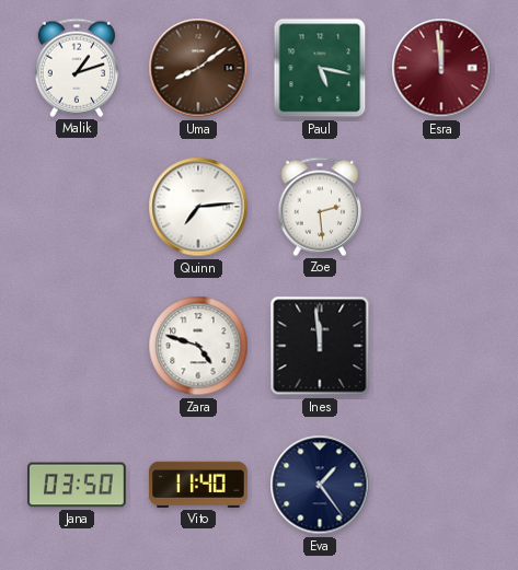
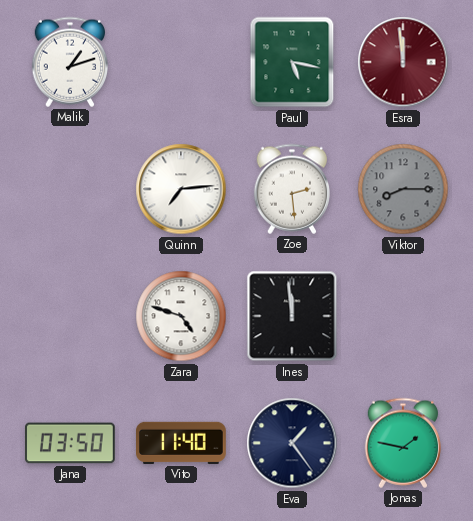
Uma: 8:09 -> none
Viktor: none -> 8:15
Jonas: none -> 1:47
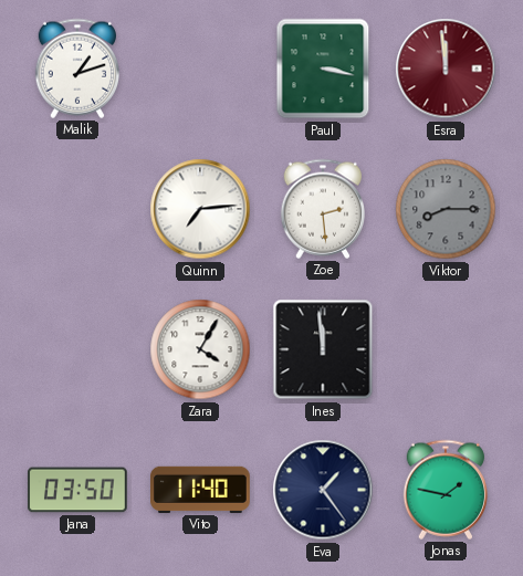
Paul: 5:17 -> 3:17
Zara: 4:48 -> 4:05
